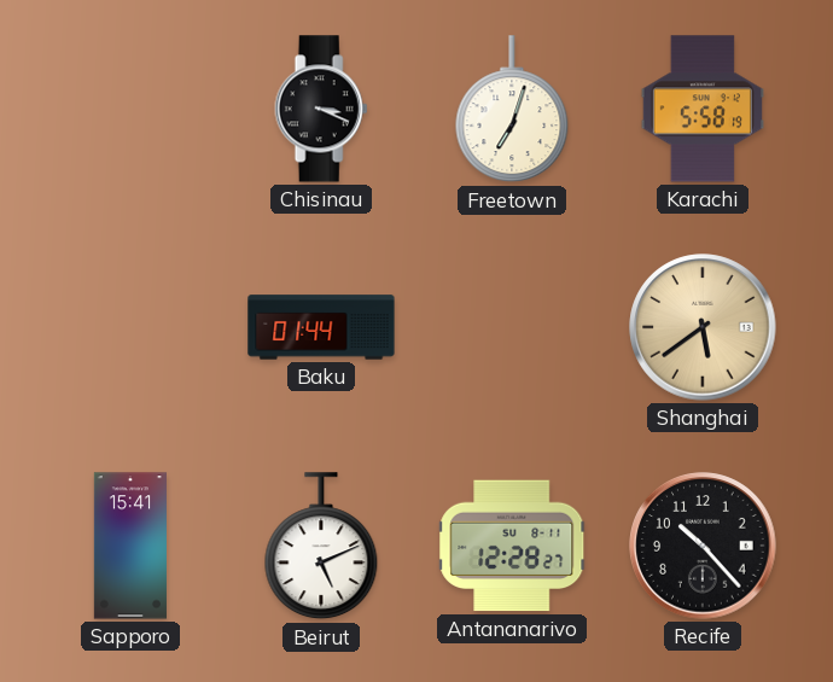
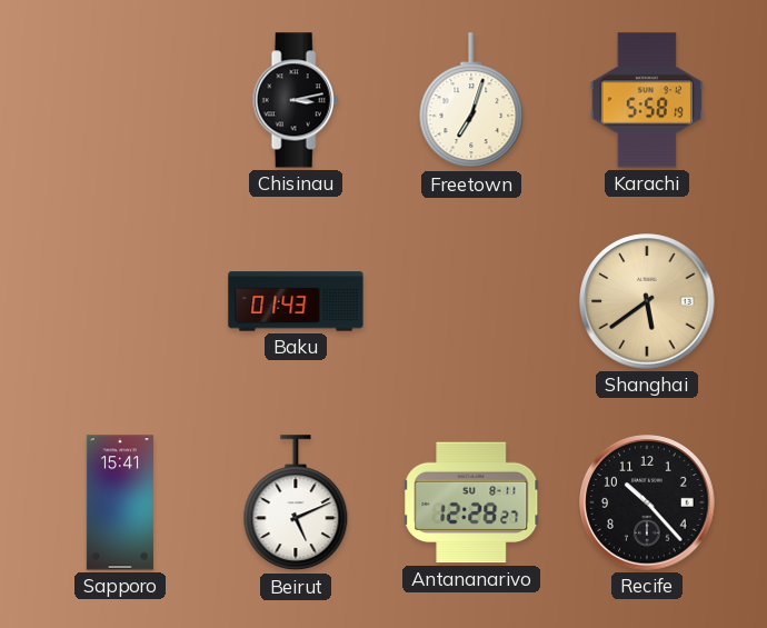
Chisinau: 3:19 -> 3:13
Baku: 01:44 -> 01:43
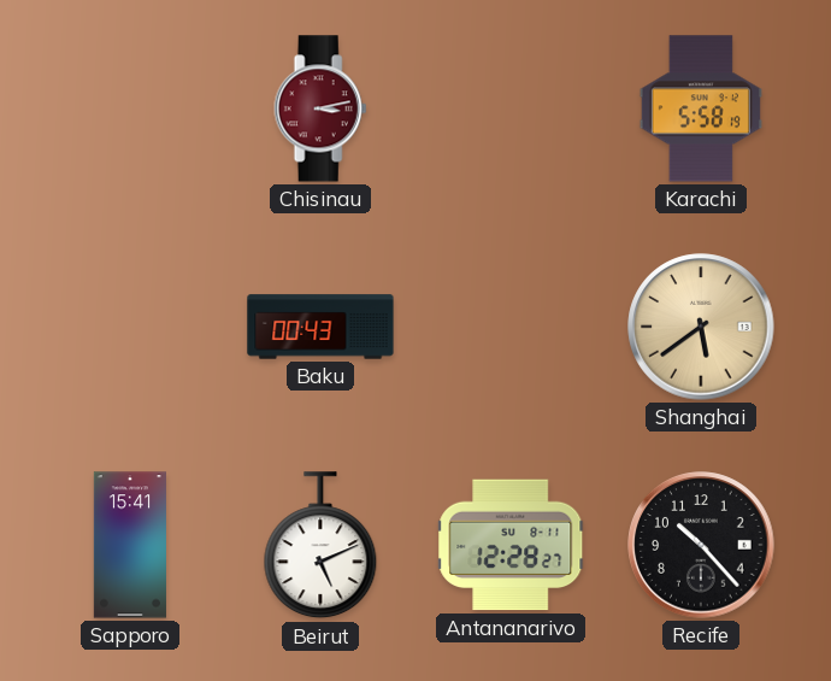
Chisinau dial: black -> burgundy
Freetown: 7:03 -> none
Baku: 01:43 -> 00:43
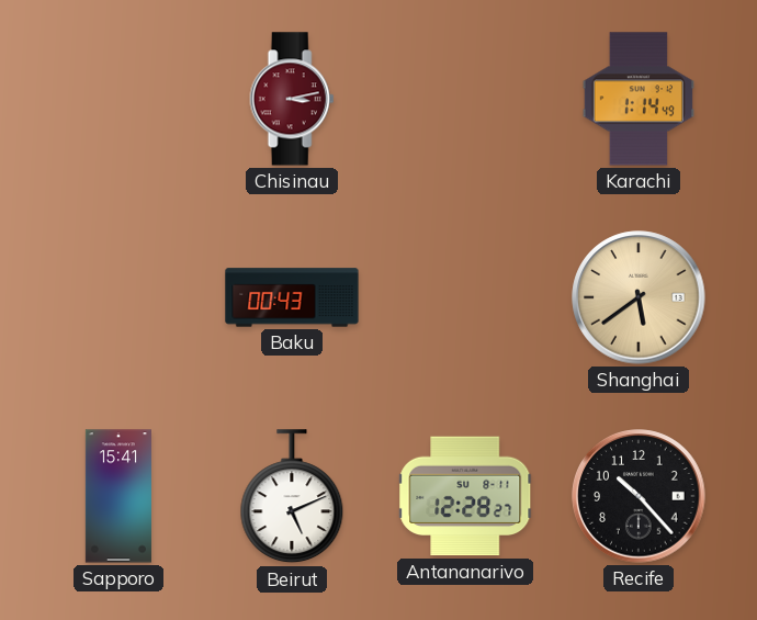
Karachi: 5:58 -> 1:14
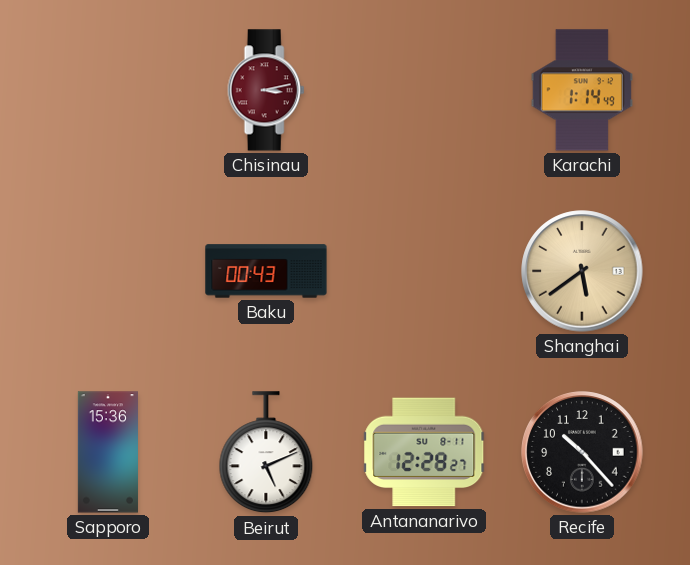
Sapporo: 15:41 -> 15:36
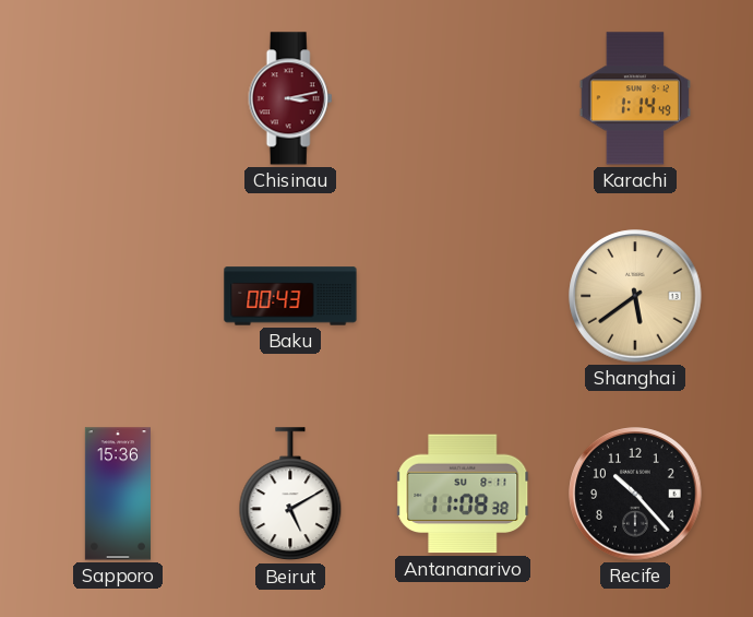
Beirut: 5:11 -> 5:10
Antananarivo: 12:28 -> 11:08
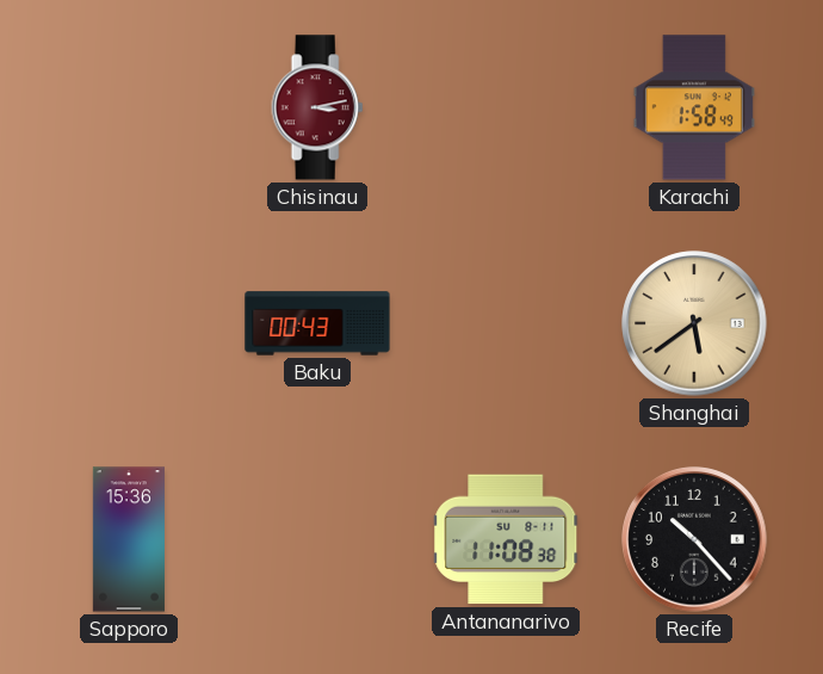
Karachi: 1:14 -> 1:58
Beirut: 5:10 -> none
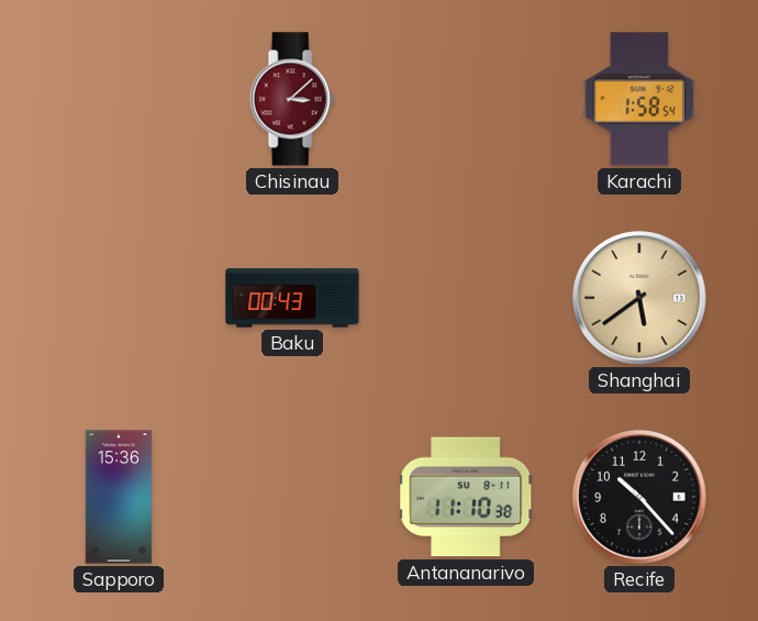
Chisinau: 3:13 -> 3:08
Karachi: 1:58:49 -> 1:58:54
Antananarivo: 11:08 -> 11:10
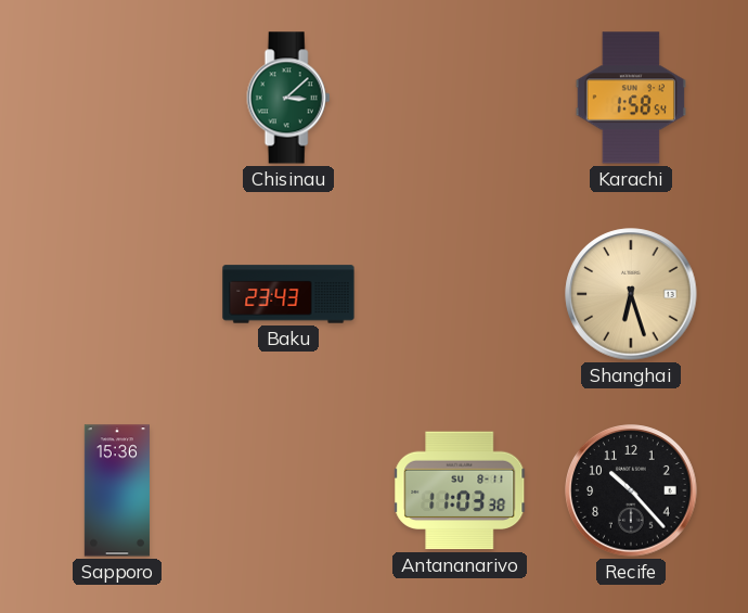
Chisinau dial: burgundy -> green
Baku: 00:43 -> 23:43
Shanghai: 5:39 -> 6:27
Antananarivo: 11:10 -> 11:03
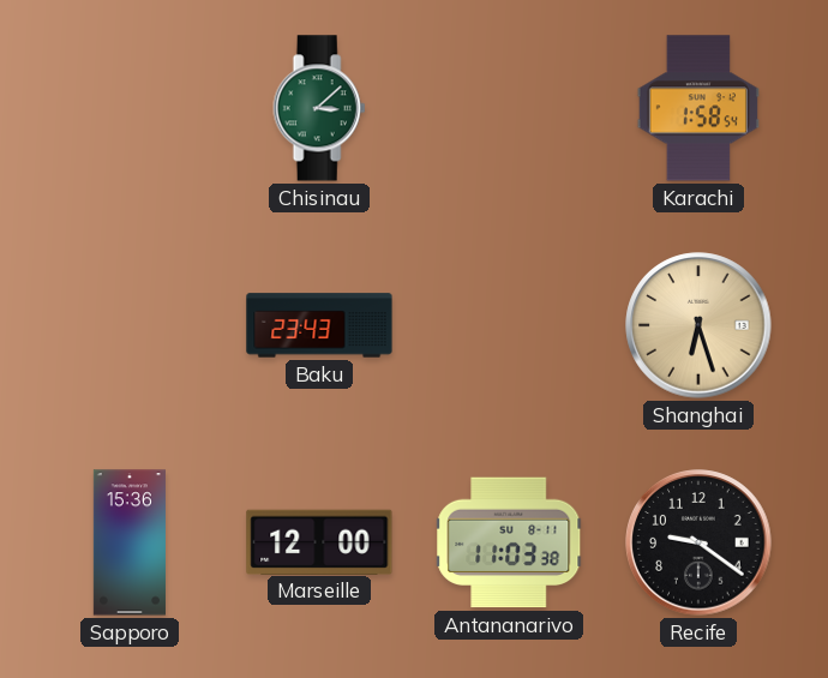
Marseille: none -> 12:00
Recife: 10:23 -> 9:21
